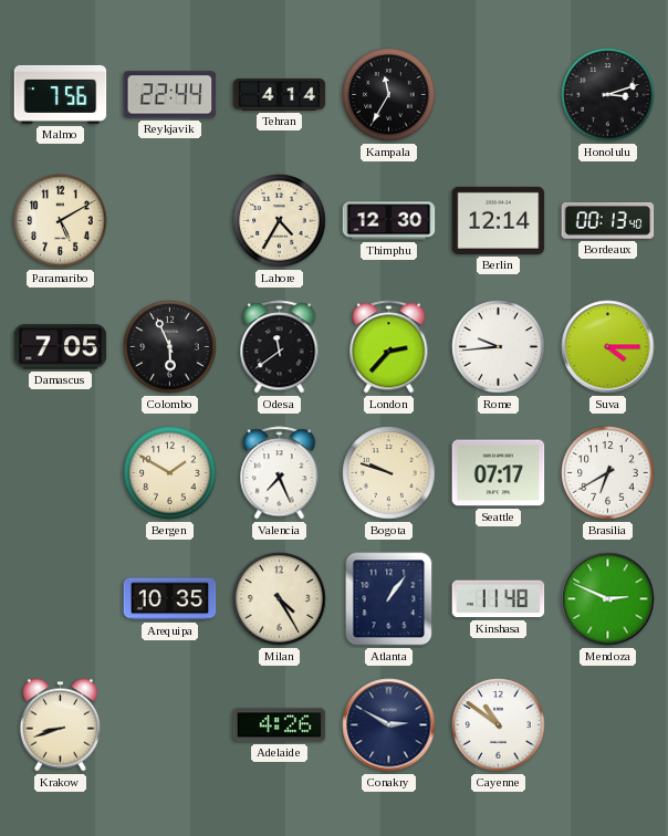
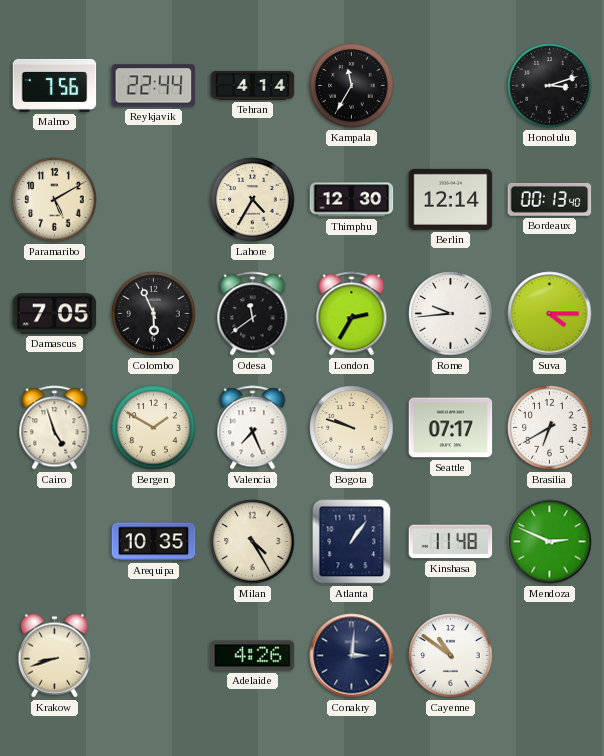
London: 2:37 -> 2:35
Cairo: none -> 4:57
Conakry: 2:50 -> 3:01
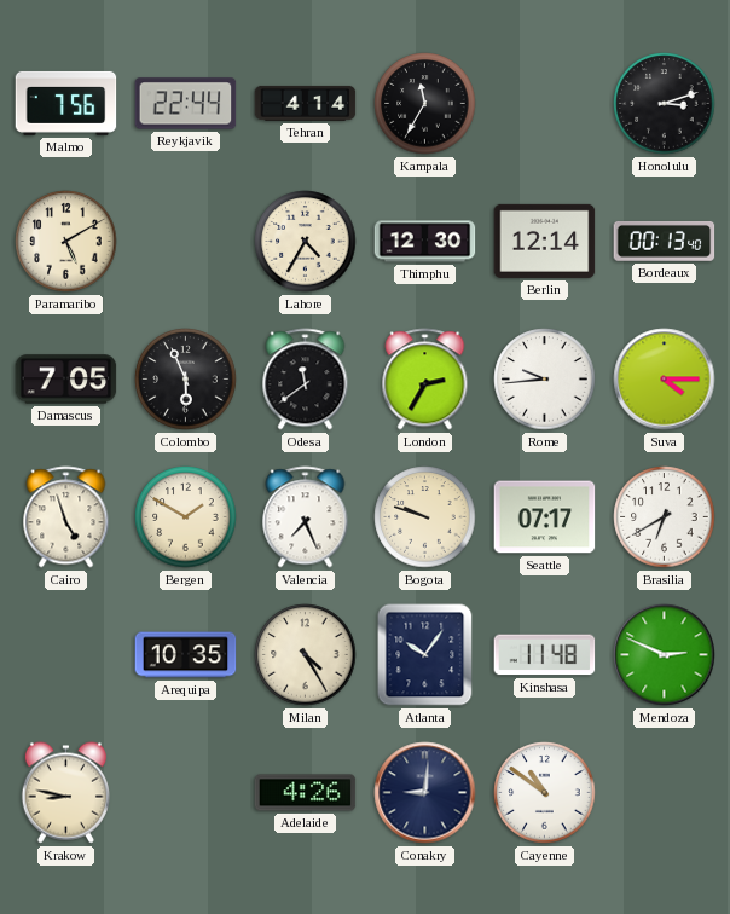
Atlanta: 1:06 -> 10:06
Krakow: 8:42 -> 8:47
Conakry: 3:01 -> 9:01
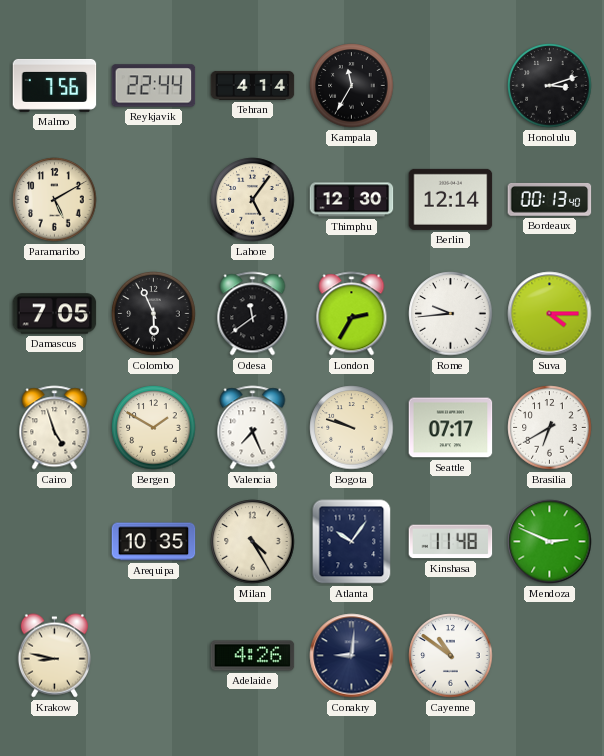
Lahore: 4:35 -> 5:06
